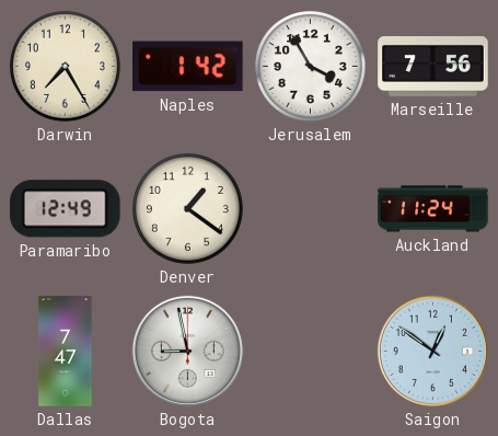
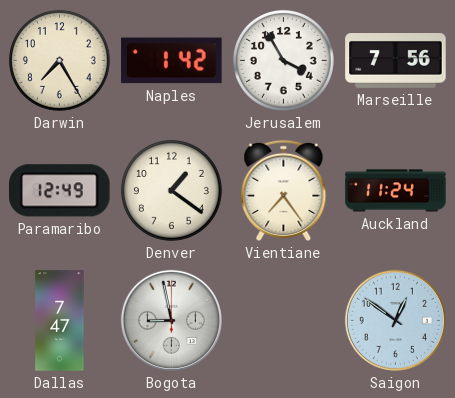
Vientiane: none -> 7:24
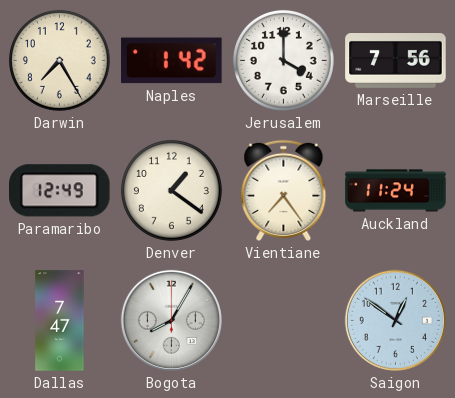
Jerusalem: 3:55 -> 4:00
Bogota: 8:58 -> 8:05
